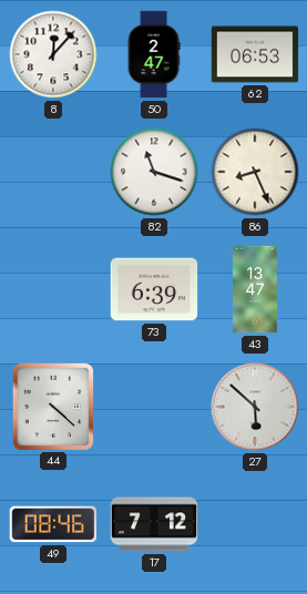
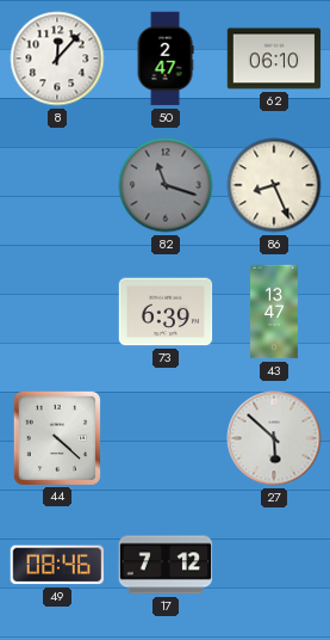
62: 06:53 -> 06:10
82 dial: white -> grey
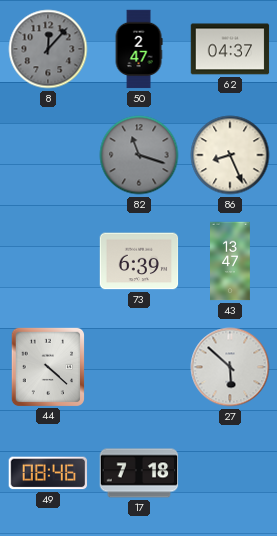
8 dial: white -> grey
62: 06:10 -> 04:37
17: 7:12 -> 7:18
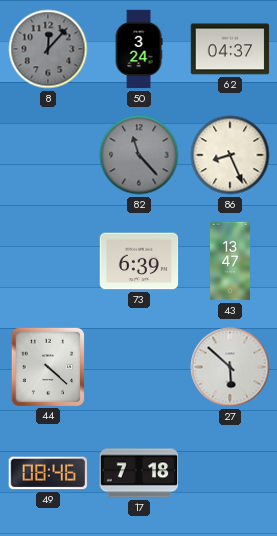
50: 2:47 -> 3:24
82: 11:18 -> 11:23
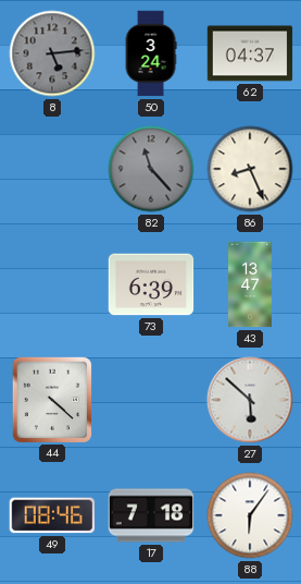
8: 12:07 -> 5:14
88: none -> 6:06
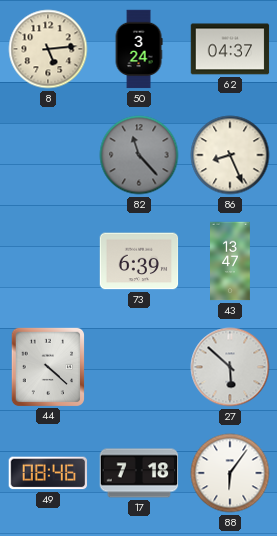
8 dial: grey -> cream
